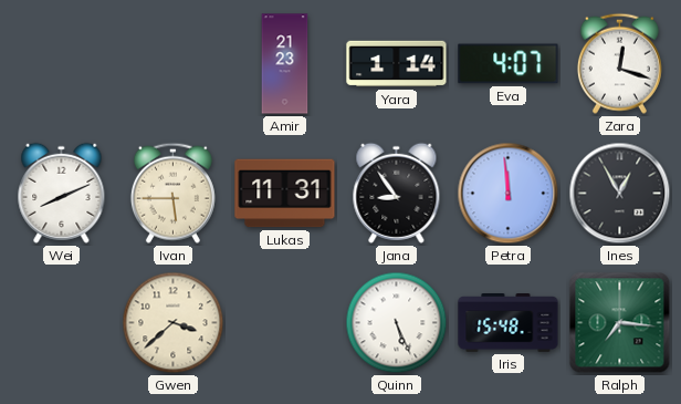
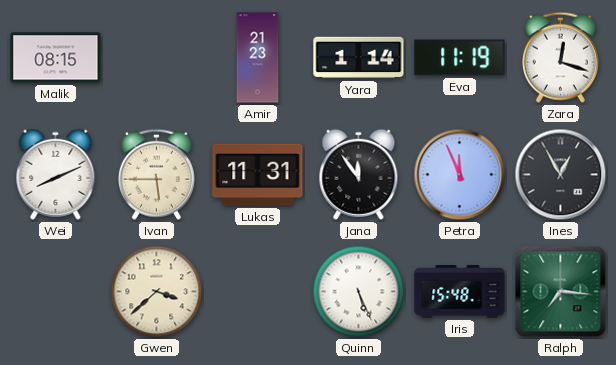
Malik: none -> 08:15
Eva: 4:07 -> 11:19
Jana: 8:54 -> 11:54
Petra: 11:59 -> 11:56
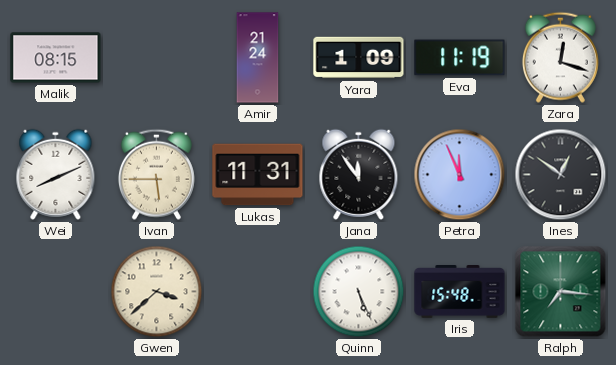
Amir: 21:23 -> 21:24
Yara: 1:14 -> 1:09
Ines: 12:55 -> 12:51
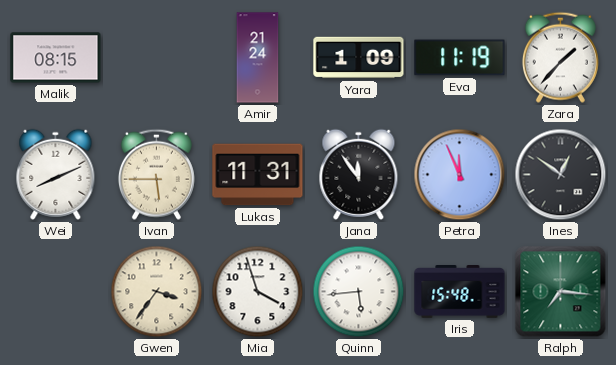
Zara: 12:18 -> 1:37
Gwen: 3:38 -> 3:36
Mia: none -> 3:57
Quinn: 5:26 -> 5:44
